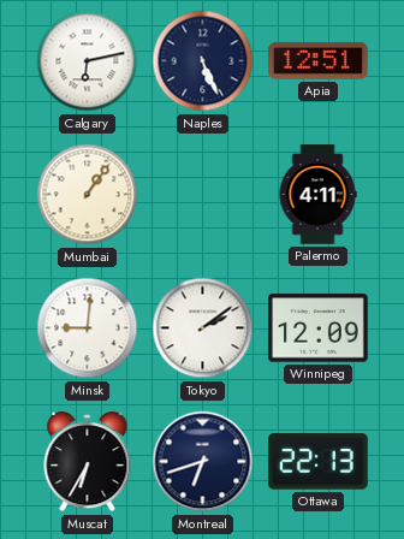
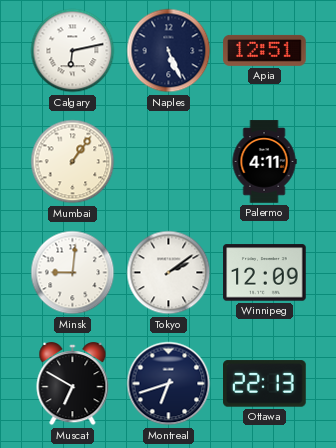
Muscat: 6:35 -> 6:50
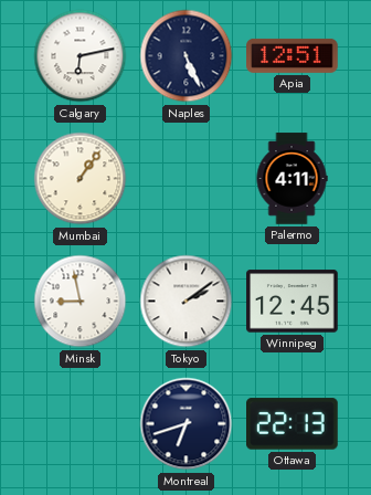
Minsk: 9:01 -> 8:58
Winnipeg: 12:09 -> 12:45
Muscat: 6:50 -> none
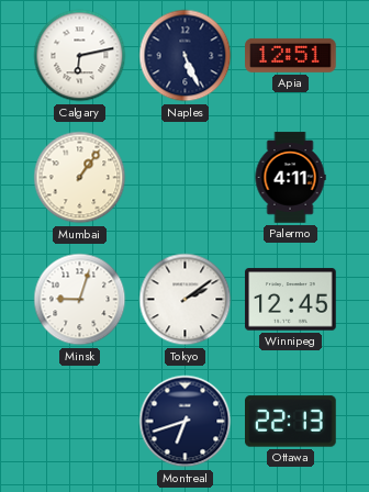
Minsk: 8:58 -> 9:03
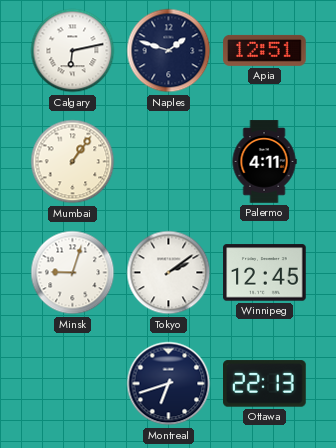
Naples: 5:26 -> 1:48
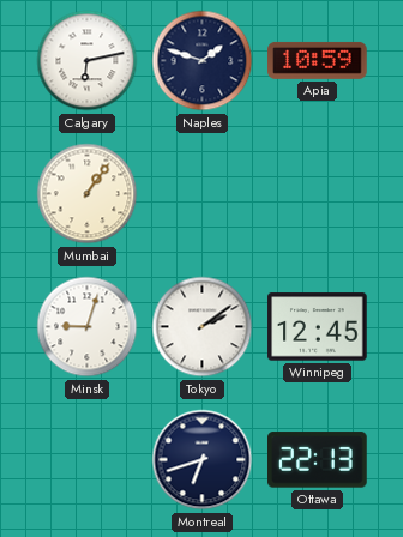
Apia: 12:51 -> 10:59
Palermo: 4:11 -> none
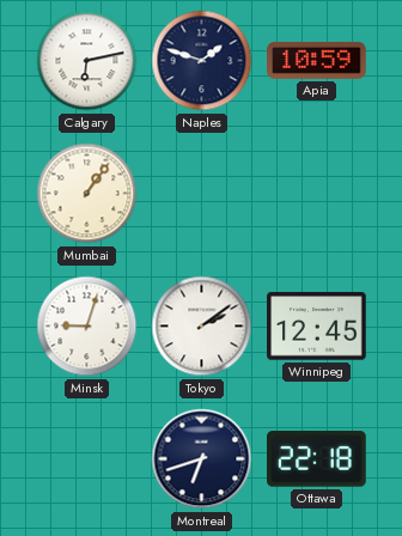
Ottawa: 22:13 -> 22:18
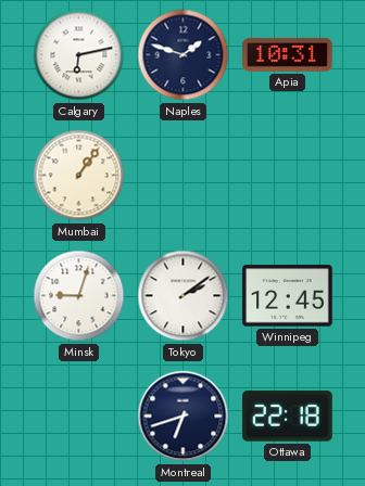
Apia: 10:59 -> 10:31
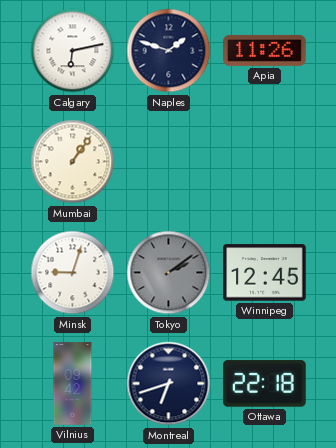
Apia: 10:31 -> 11:26
Tokyo dial: white -> grey
Vilnius: none -> 09:42
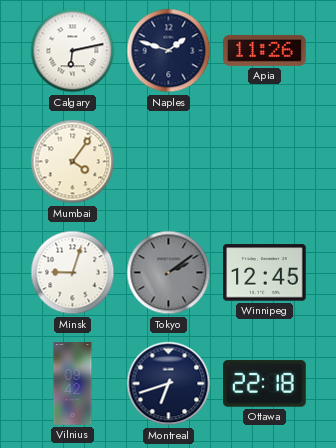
Mumbai: 1:06 -> 4:06
